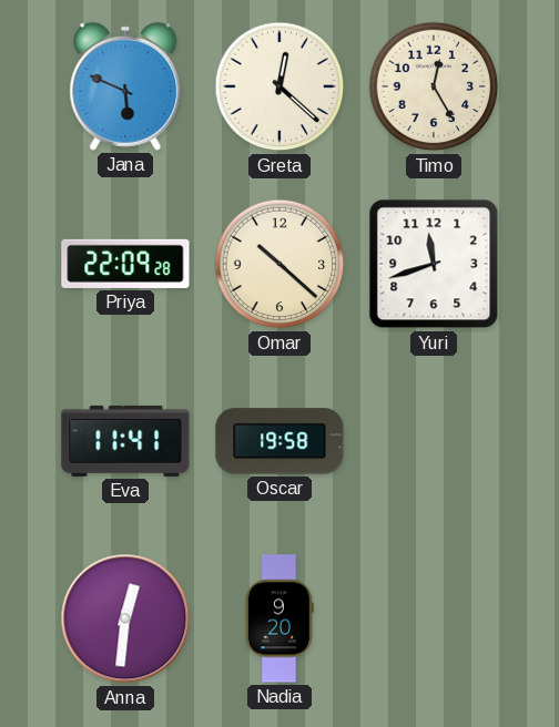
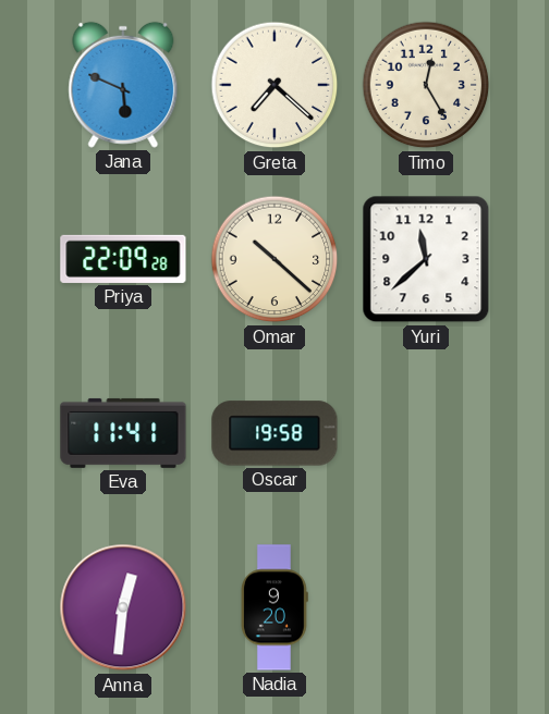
Greta: 12:22 -> 7:22
Yuri: 11:42 -> 11:38
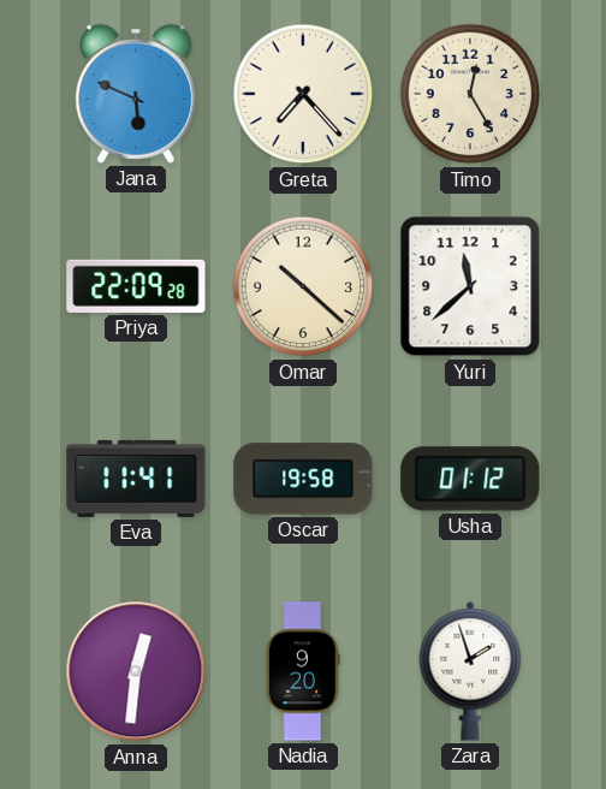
Greta: 7:22 -> 7:23
Usha: none -> 01:12
Zara: none -> 1:57
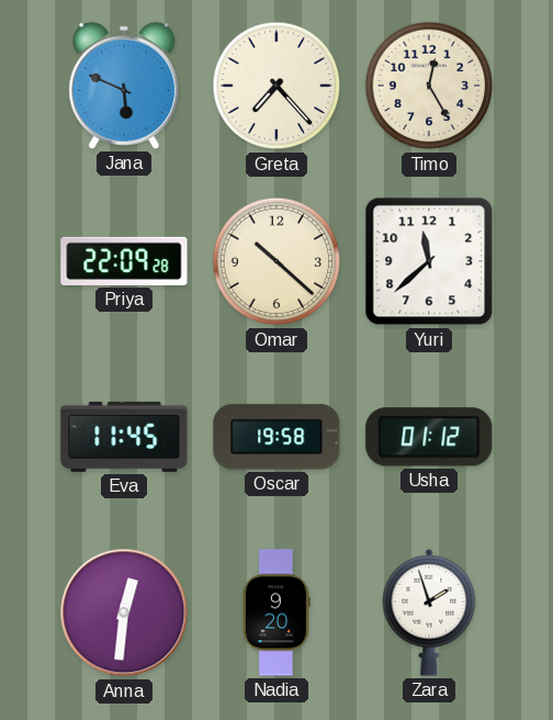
Eva: 11:41 -> 11:45
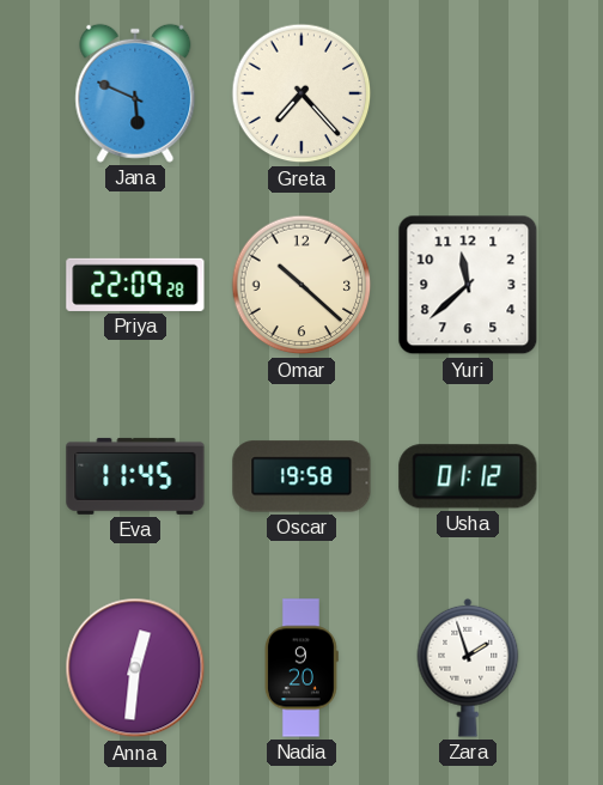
Timo: 12:25 -> none
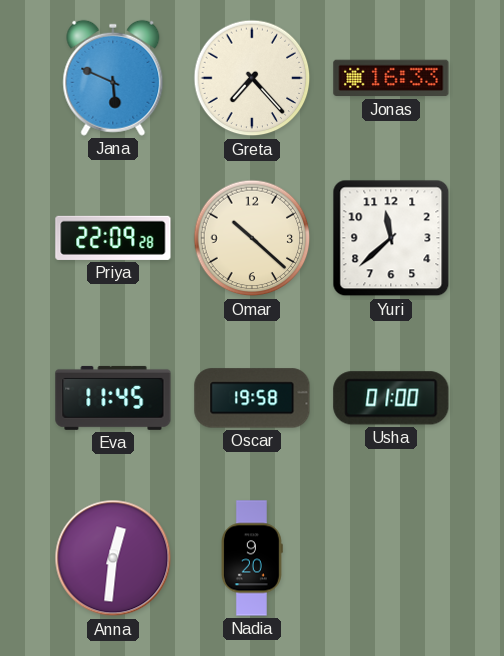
Jonas: none -> 16:33
Usha: 01:12 -> 01:00
Zara: 1:57 -> none
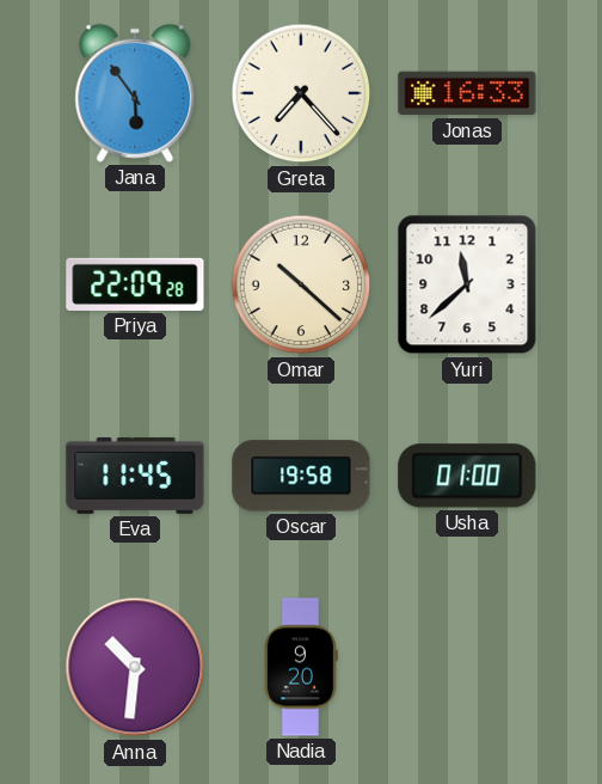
Jana: 5:49 -> 5:54
Anna: 12:31 -> 10:31
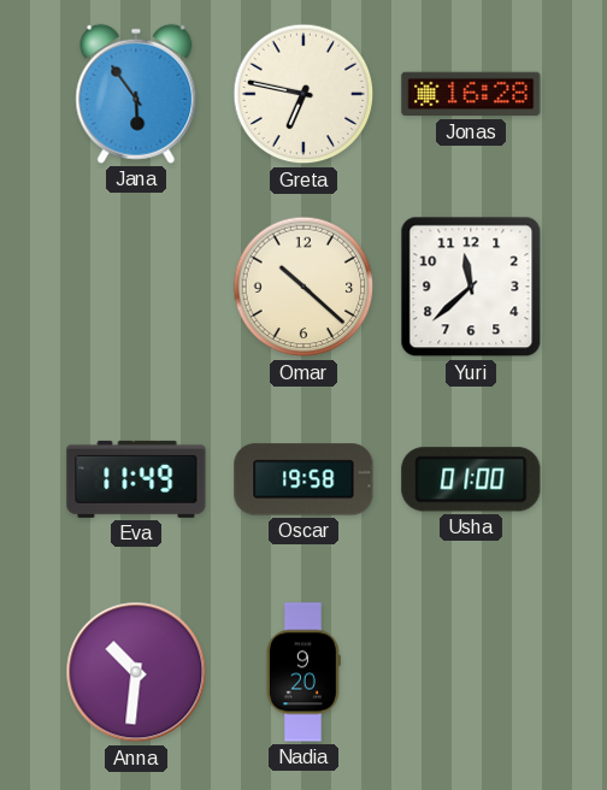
Greta: 7:23 -> 6:47
Jonas: 16:33 -> 16:28
Priya: 22:09 -> none
Eva: 11:45 -> 11:49
